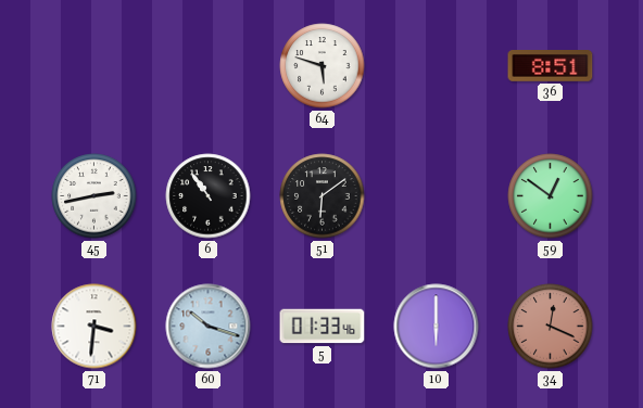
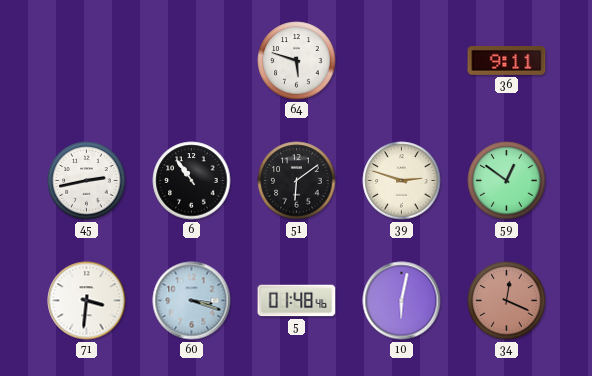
36: 8:51 -> 9:11
39: none -> 2:48
60: 10:18 -> 3:18
5: 01:33 -> 01:48
10: 6:00 -> 6:02
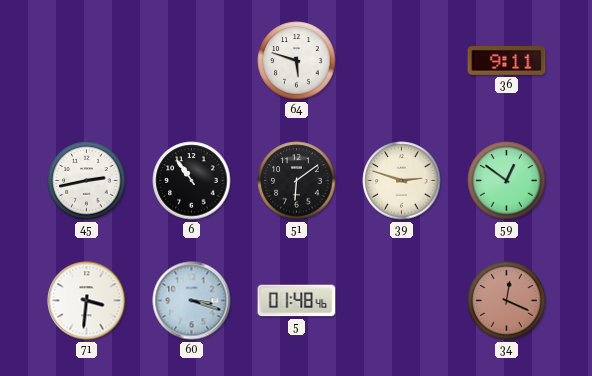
10: 6:02 -> none
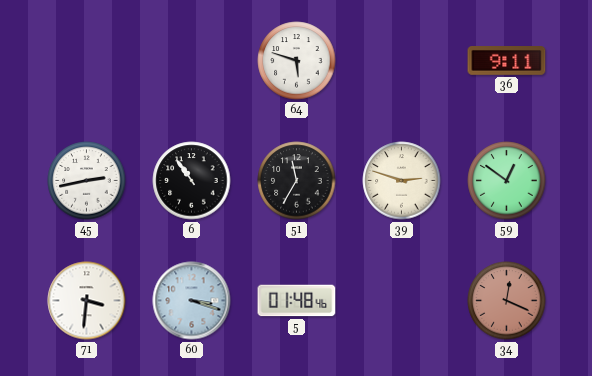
51: 6:09 -> 11:35
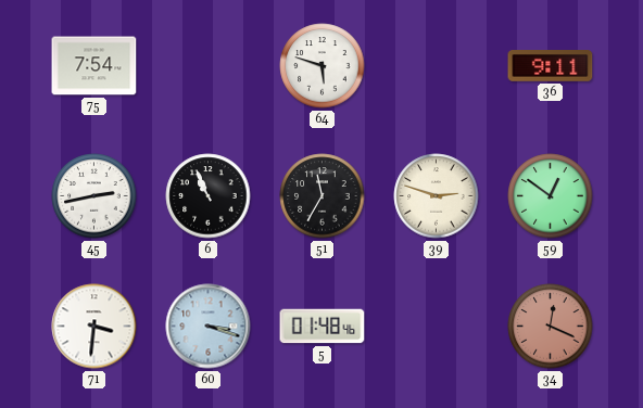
75: none -> 7:54
6: 10:54 -> 10:56
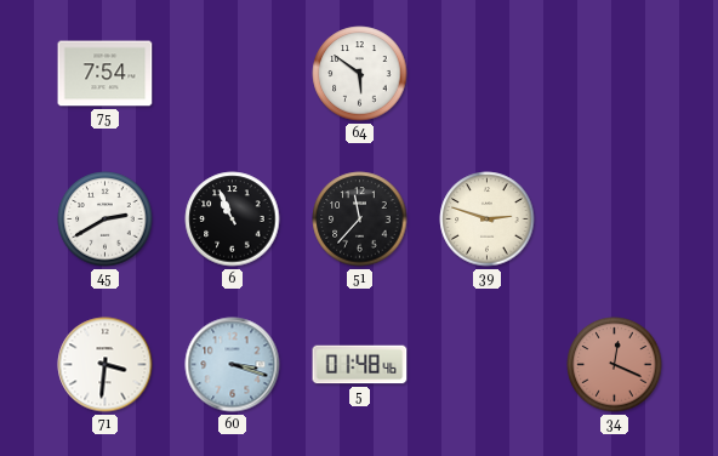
64: 5:48 -> 5:51
36: 9:11 -> none
45: 2:43 -> 2:40
51: 11:35 -> 11:37
59: 12:51 -> none
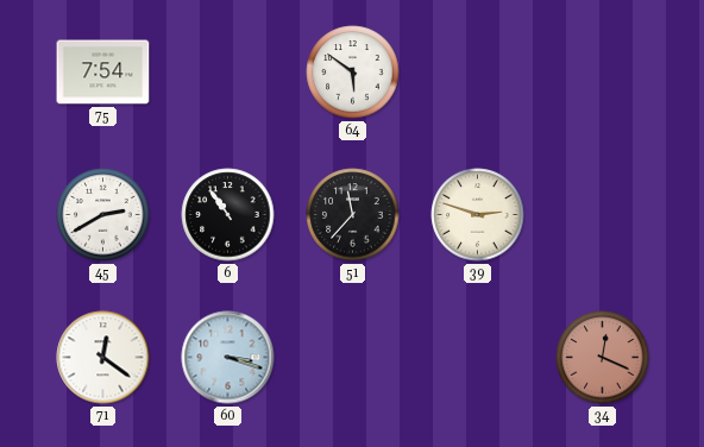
6: 10:56 -> 10:54
71: 3:31 -> 12:21
5: 01:48 -> none
